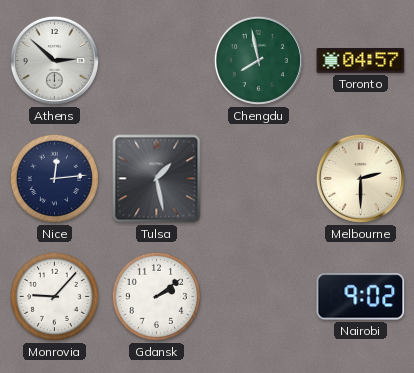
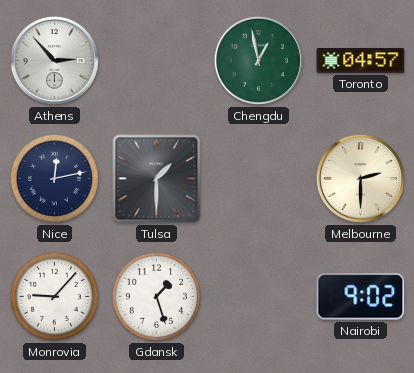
Athens: 2:52 -> 2:53
Chengdu: 7:58 -> 12:58
Nice: 12:14 -> 12:13
Tulsa: 1:28 -> 1:30
Gdansk: 2:09 -> 1:27
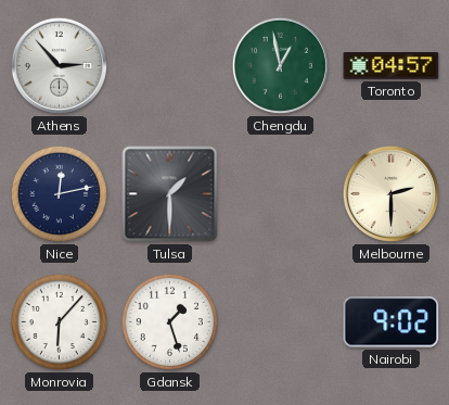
Monrovia: 9:07 -> 6:07
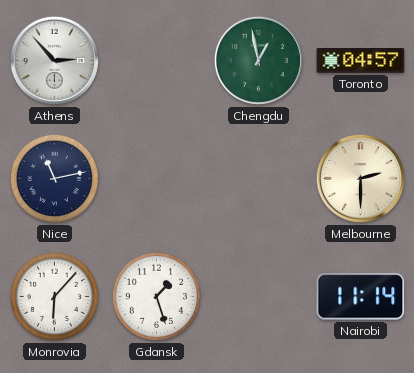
Nice: 12:13 -> 11:13
Tulsa: 1:30 -> none
Nairobi: 9:02 -> 11:14
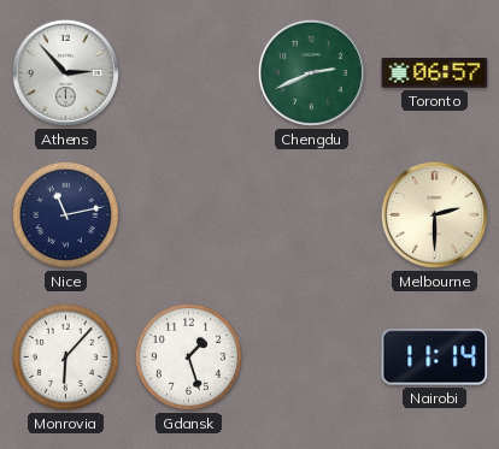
Chengdu: 12:58 -> 2:41
Toronto: 04:57 -> 06:57
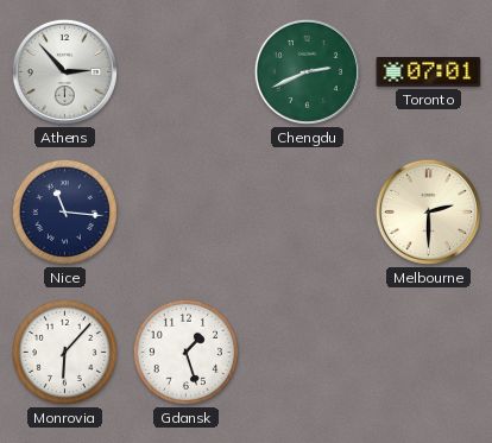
Toronto: 06:57 -> 07:01
Nice: 11:13 -> 11:16
Nairobi: 11:14 -> none
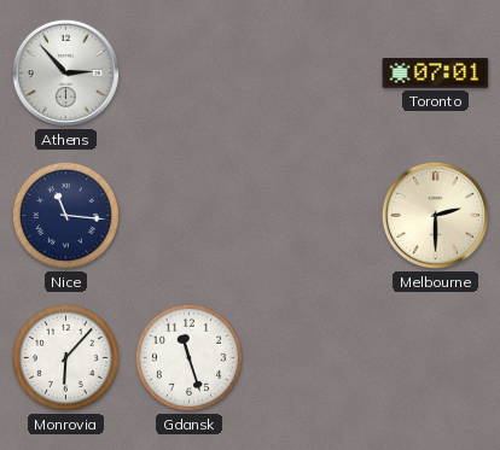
Chengdu: 2:41 -> none
Gdansk: 1:27 -> 11:27
